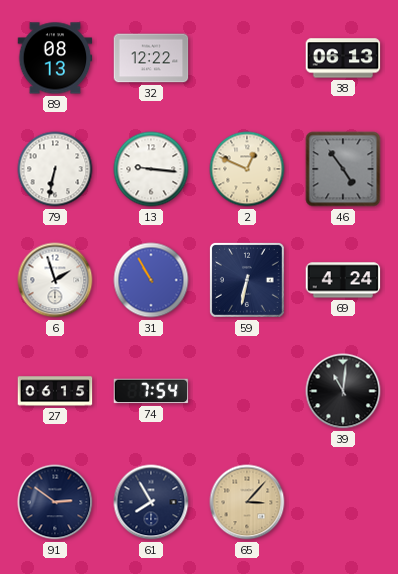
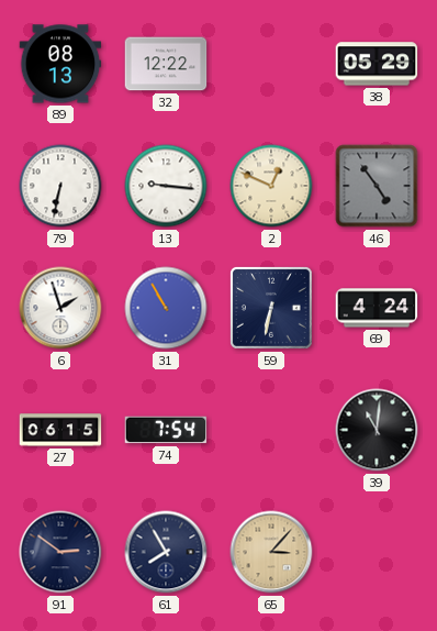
38: 06:13 -> 05:29
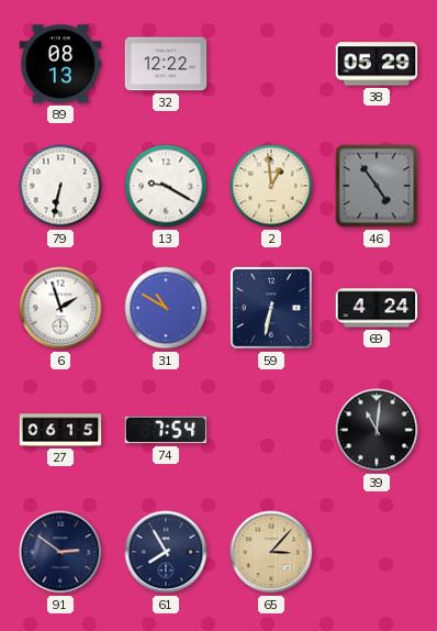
13: 9:16 -> 9:20
2: 12:49 -> 12:59
31: 10:55 -> 10:50
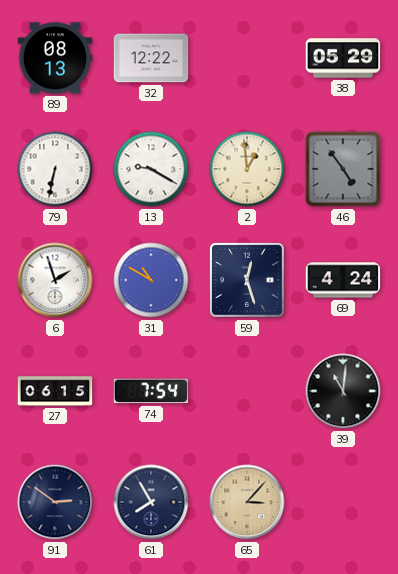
59: 6:32 -> 12:27
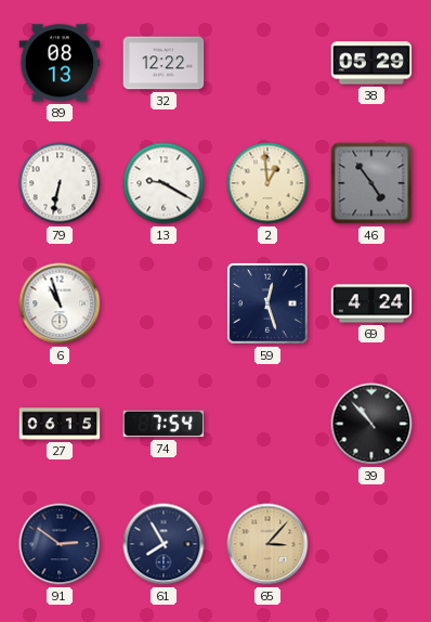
6: 1:57 -> 10:57
31: 10:50 -> none
39: 11:01 -> 10:53
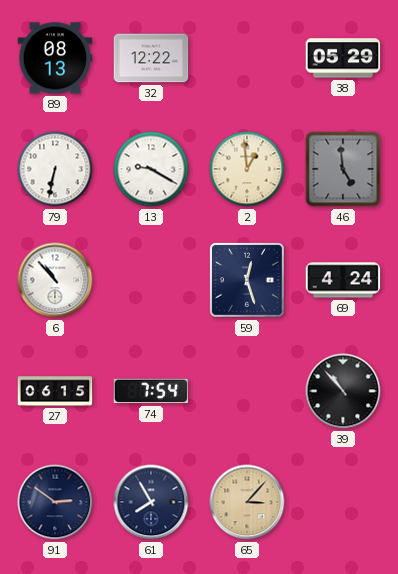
46: 4:54 -> 4:59
6: 10:57 -> 10:53
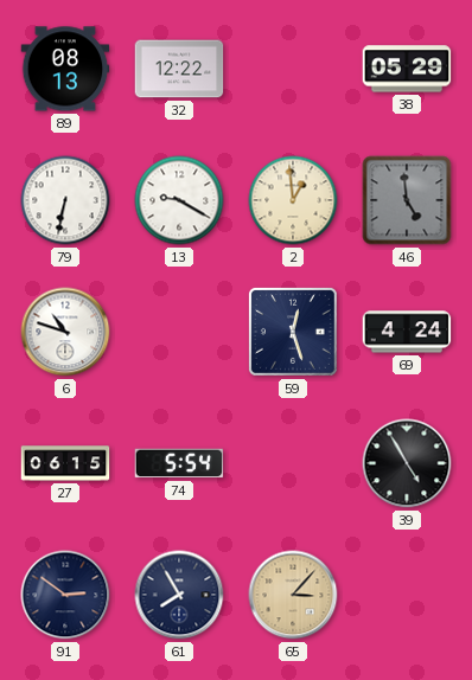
6: 10:53 -> 10:48
74: 7:54 -> 5:54
39: 10:53 -> 4:55
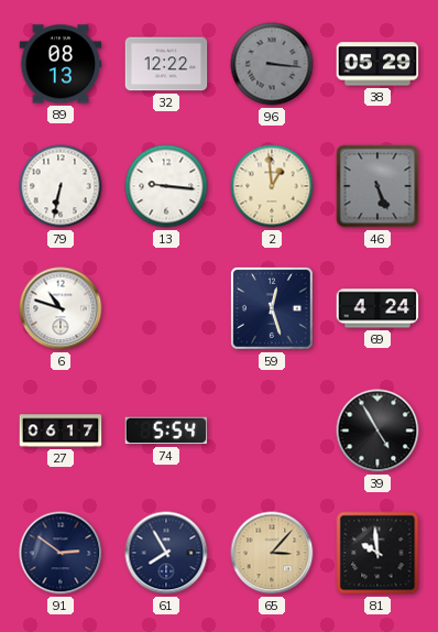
96: none -> 3:16
13: 9:20 -> 9:16
46: 4:59 -> 5:26
27: 06:15 -> 06:17
81: none -> 9:59
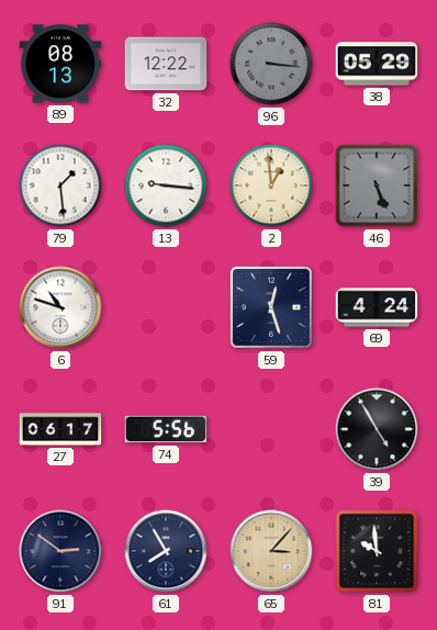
79: 6:32 -> 1:29
74: 5:54 -> 5:56
